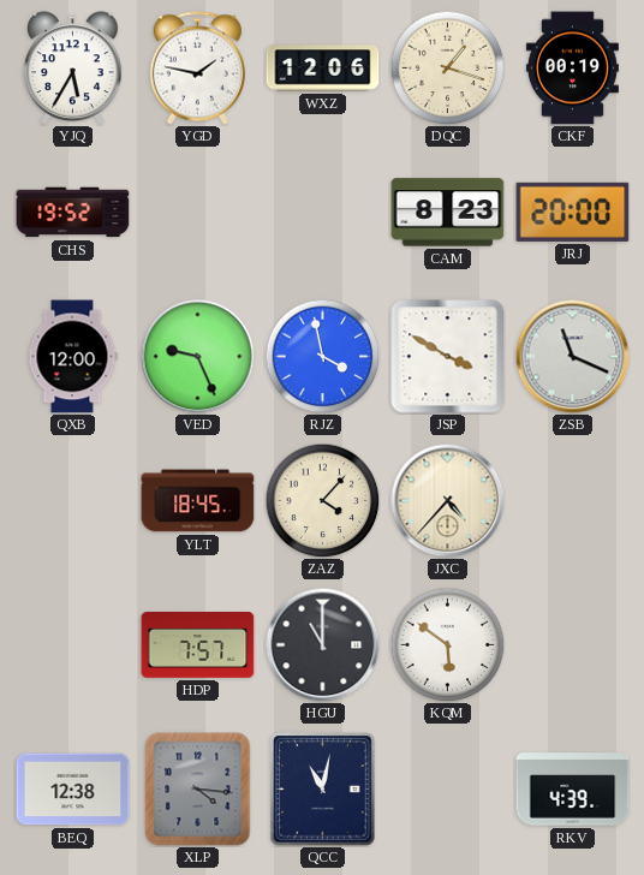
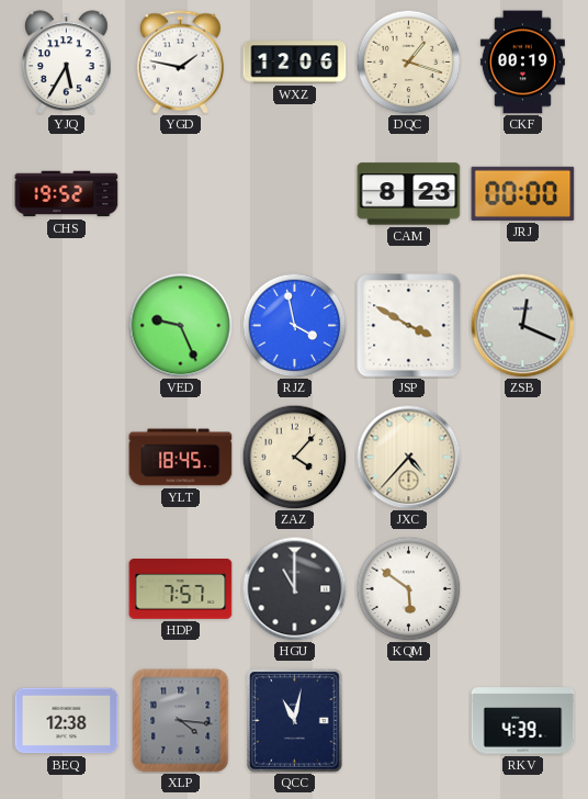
JRJ: 20:00 -> 00:00
QXB: 12:00 -> none
ZSB: 11:19 -> 12:19
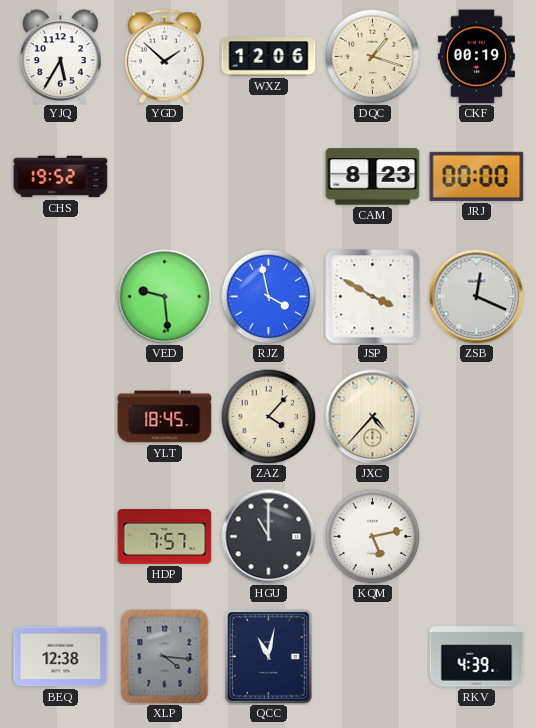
YGD: 1:47 -> 1:52
VED: 9:26 -> 9:29
KQM: 5:51 -> 5:13
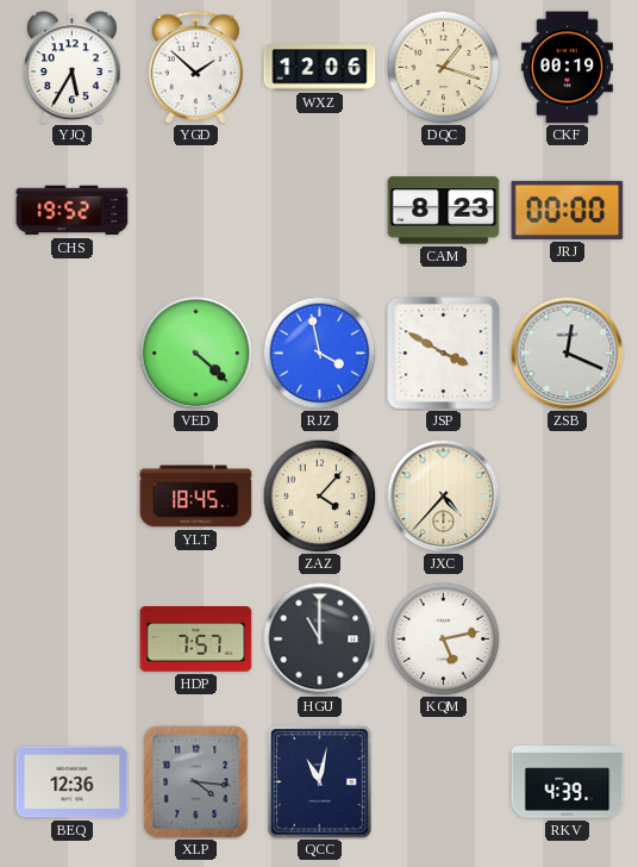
VED: 9:29 -> 4:22
BEQ: 12:38 -> 12:36
